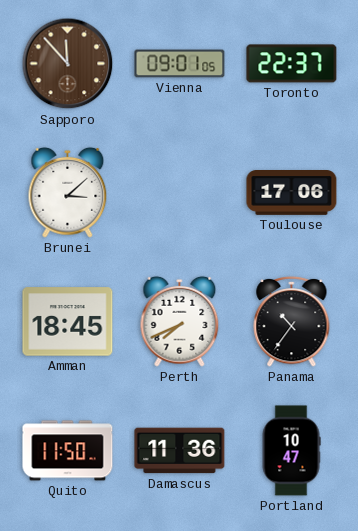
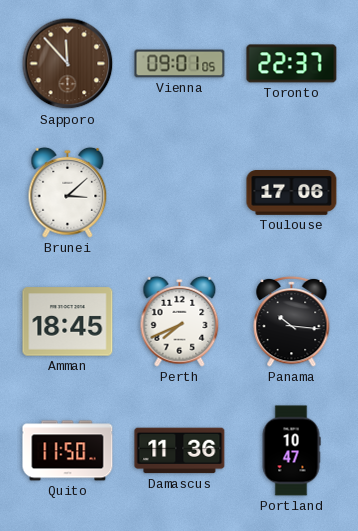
Panama: 10:36 -> 10:16
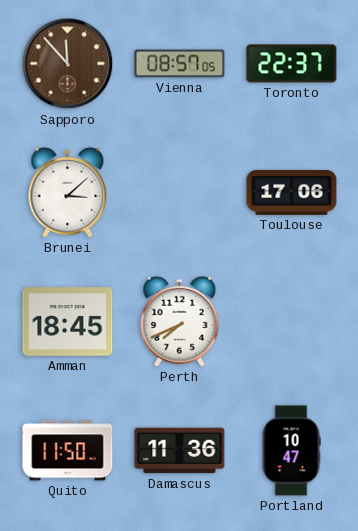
Vienna: 09:01 -> 08:57
Panama: 10:16 -> none
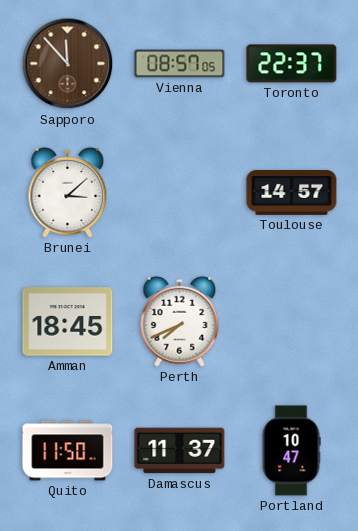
Toulouse: 17:06 -> 14:57
Damascus: 11:36 -> 11:37
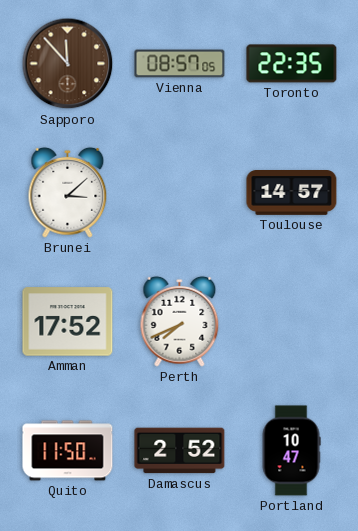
Toronto: 22:37 -> 22:35
Amman: 18:45 -> 17:52
Damascus: 11:37 -> 2:52
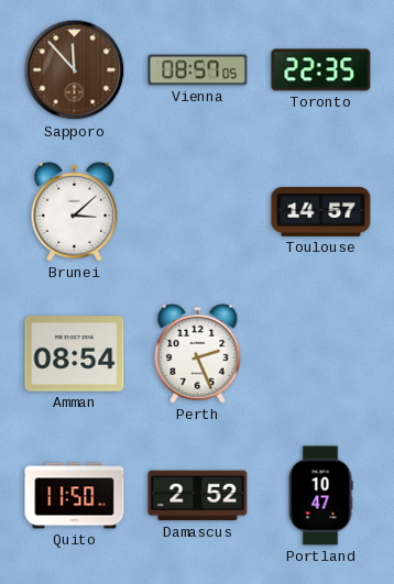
Amman: 17:52 -> 08:54
Perth: 7:41 -> 2:26
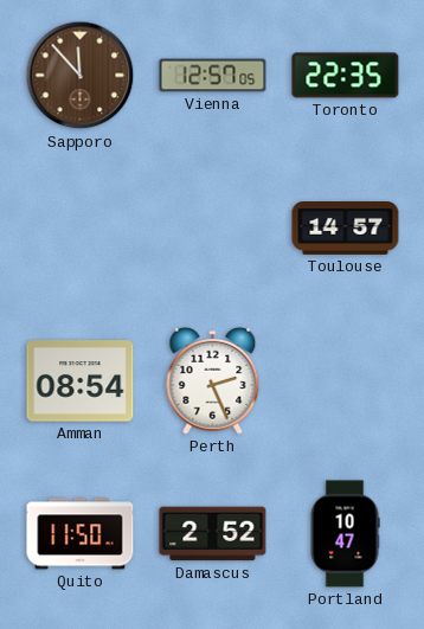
Vienna: 08:57 -> 12:57
Brunei: 3:08 -> none
